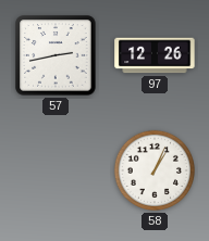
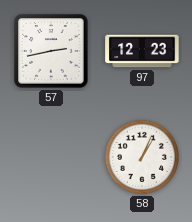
97: 12:26 -> 12:23
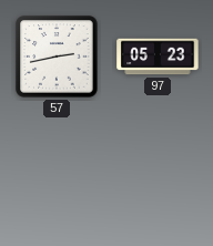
97: 12:23 -> 05:23
58: 1:04 -> none
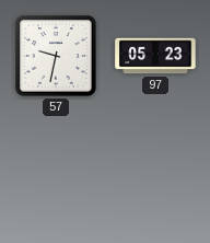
57: 2:43 -> 9:32
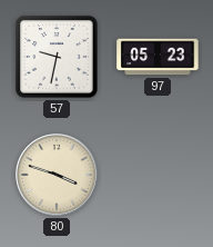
80: none -> 3:48
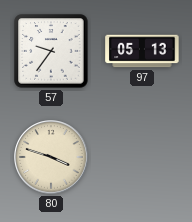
57: 9:32 -> 9:36
97: 05:23 -> 05:13
